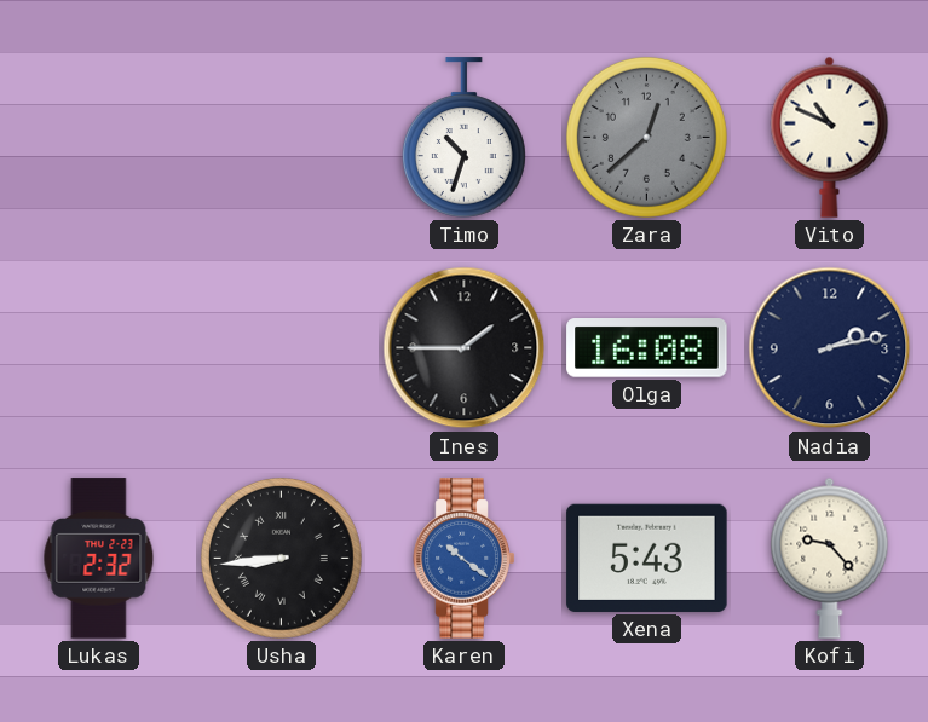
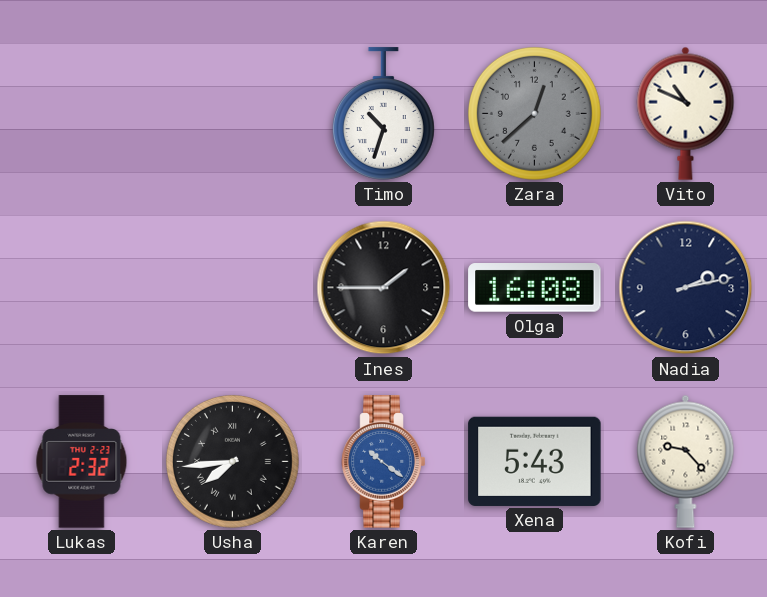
Usha: 8:44 -> 7:44
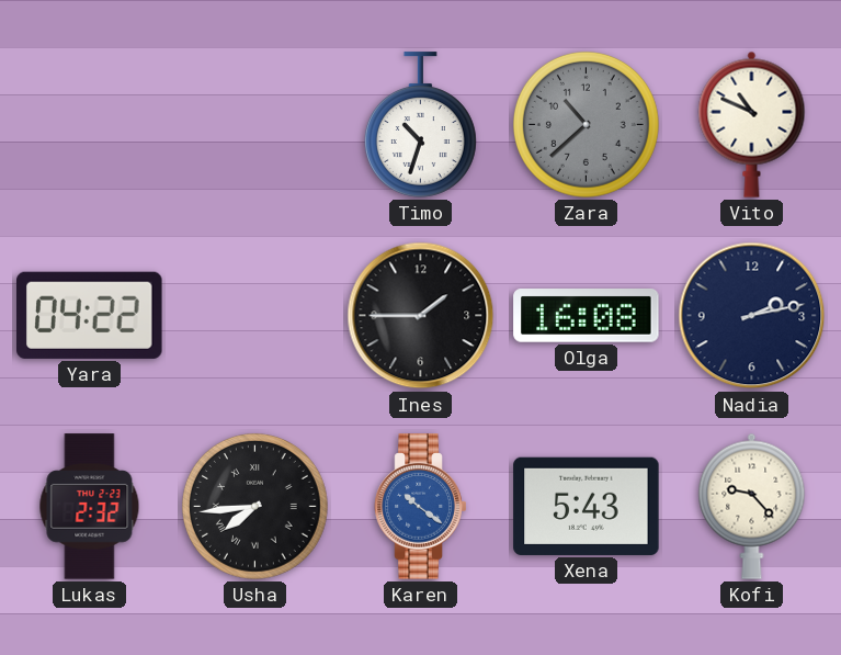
Zara: 12:38 -> 10:38
Yara: none -> 04:22
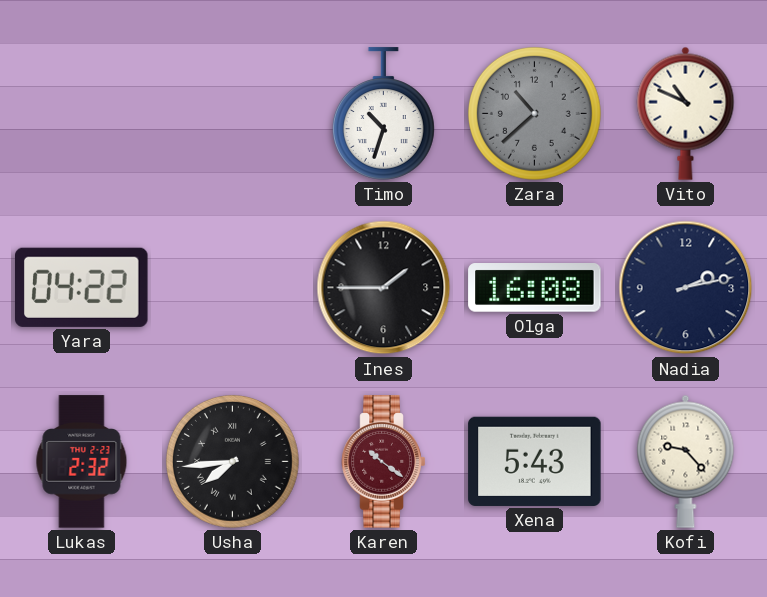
Karen dial: blue -> burgundy
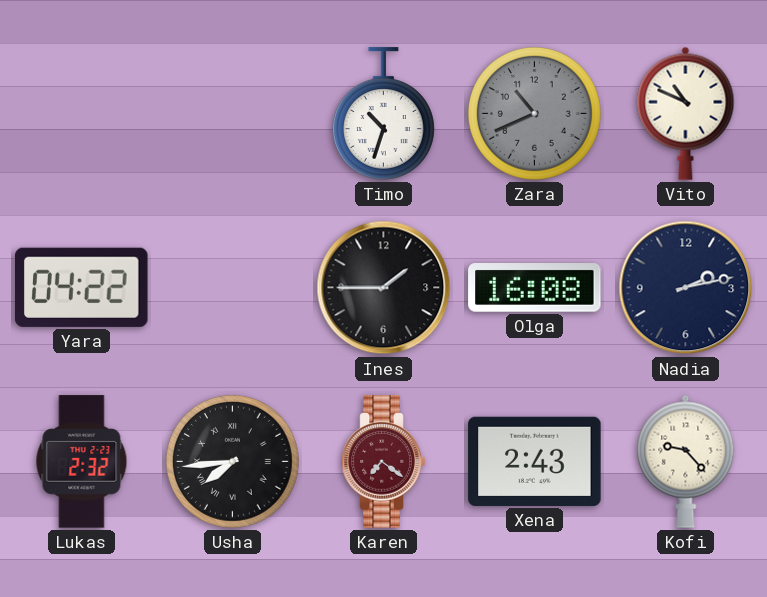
Zara: 10:38 -> 10:41
Karen: 10:21 -> 7:21
Xena: 5:43 -> 2:43
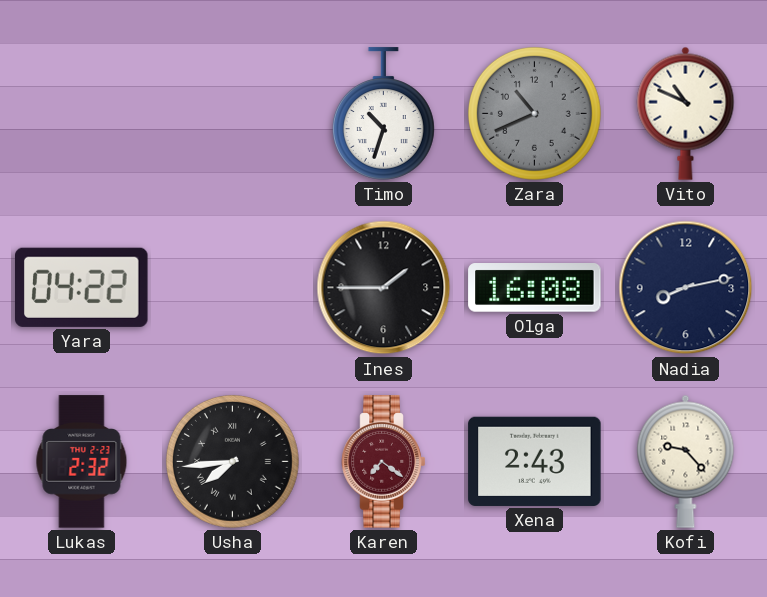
Nadia: 2:13 -> 8:13
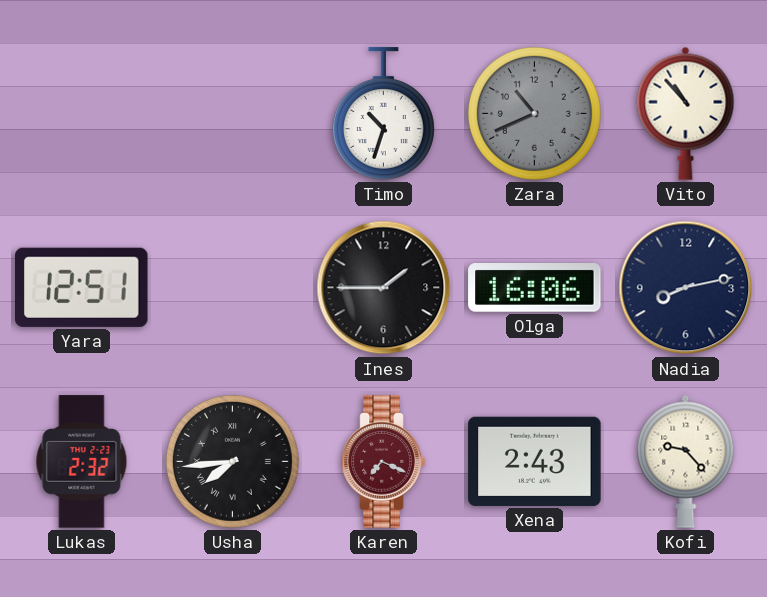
Vito: 10:49 -> 10:53
Yara: 04:22 -> 12:51
Olga: 16:08 -> 16:06
Karen: 7:21 -> 7:19
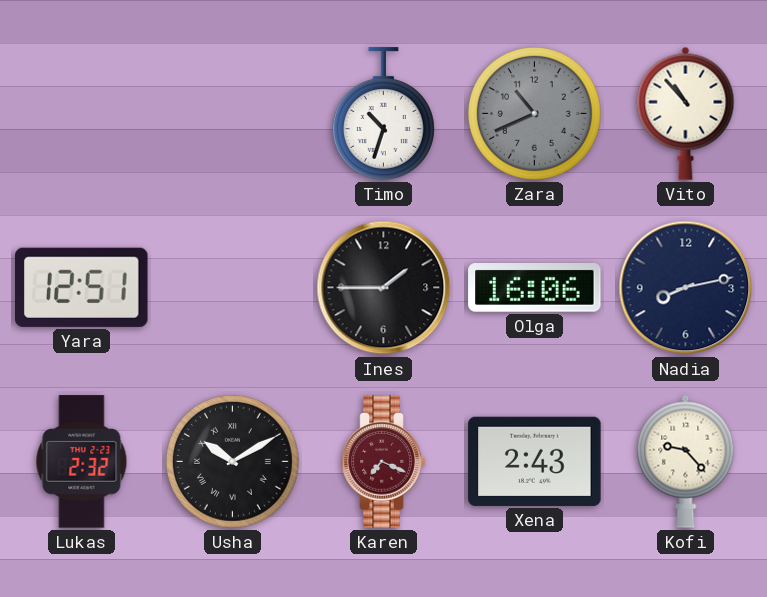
Usha: 7:44 -> 10:10
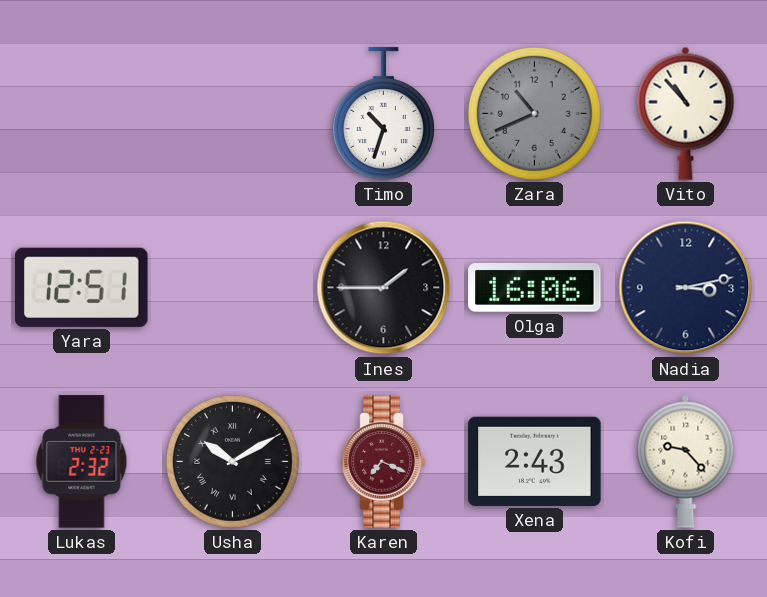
Nadia: 8:13 -> 3:13
